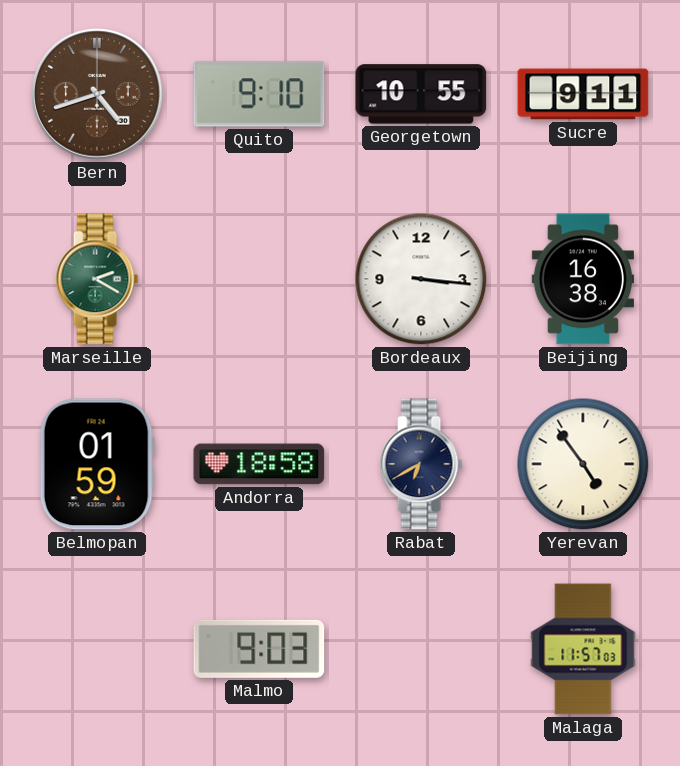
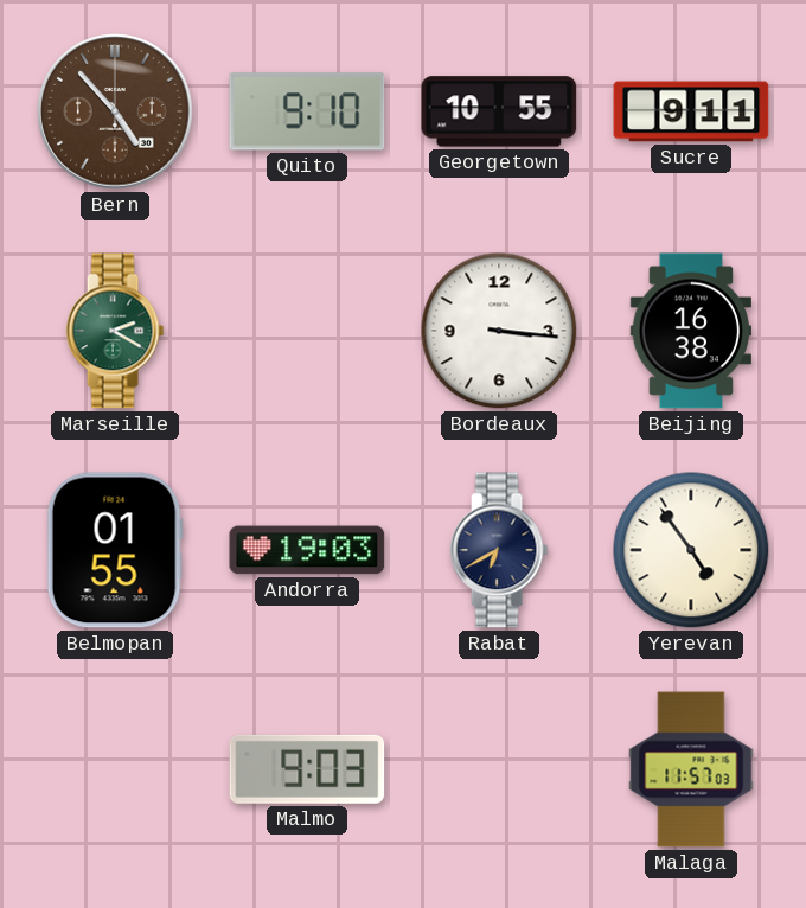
Bern: 4:42 -> 4:53
Belmopan: 01:59 -> 01:55
Andorra: 18:58 -> 19:03
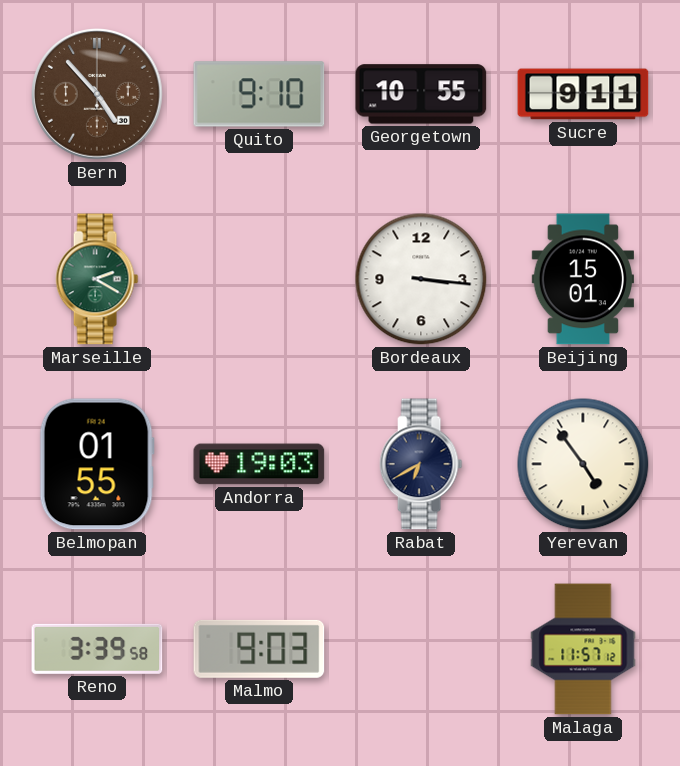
Beijing: 16:38 -> 15:01
Reno: none -> 3:39
Malaga: 11:57:03 -> 11:57:12
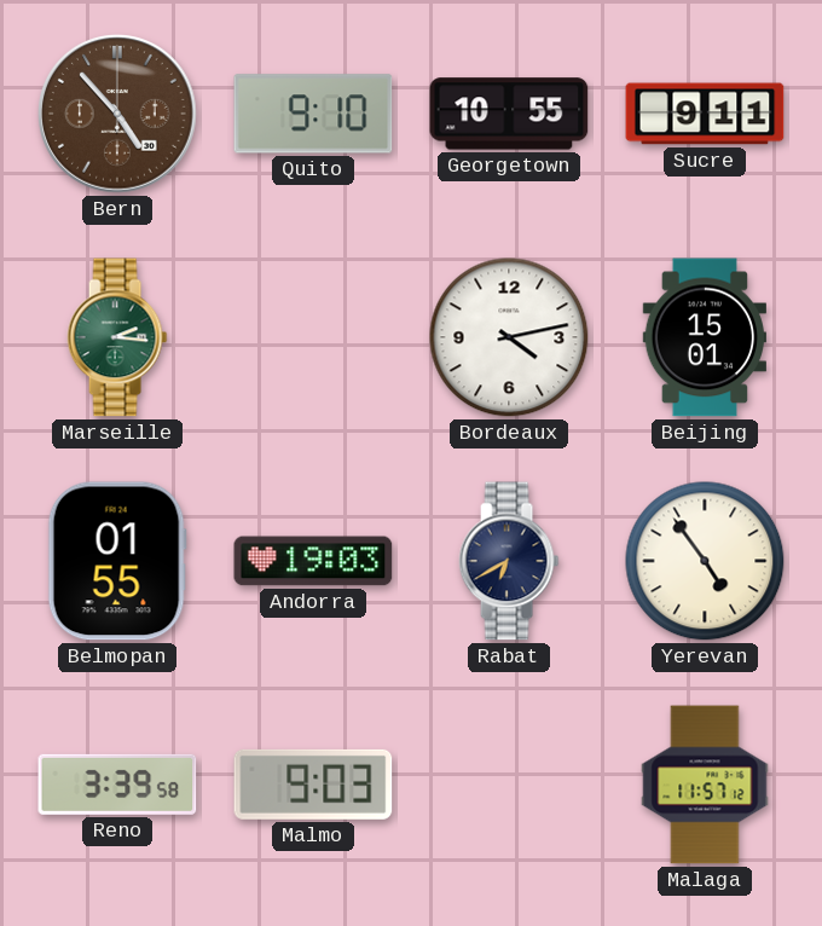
Marseille: 2:20 -> 2:16
Bordeaux: 3:16 -> 4:13
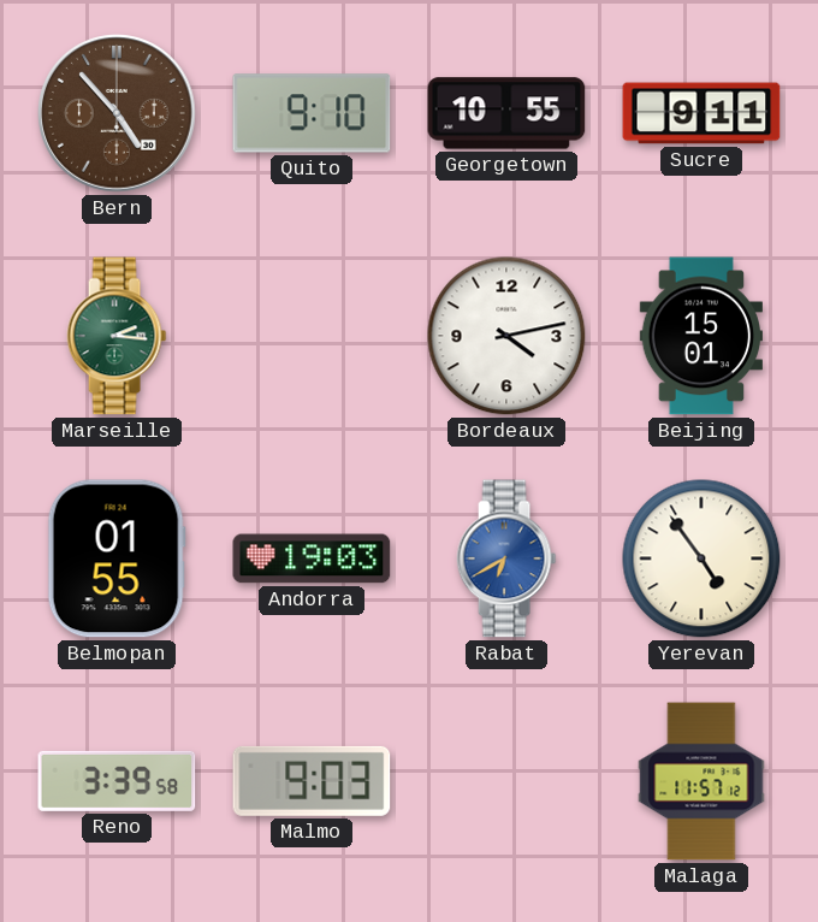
Rabat dial: navy -> blue
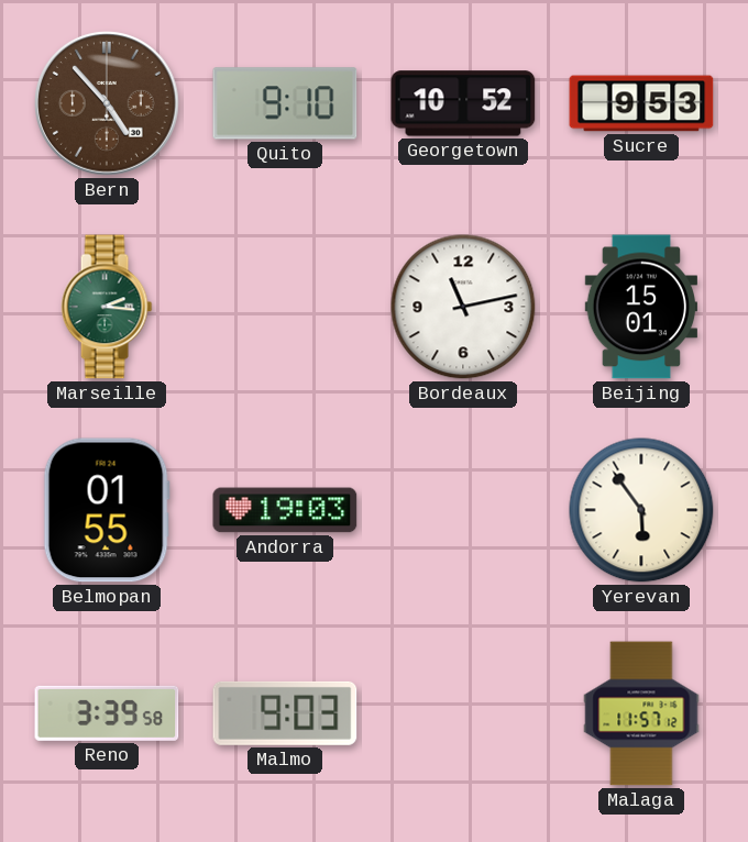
Georgetown: 10:55 -> 10:52
Sucre: 9:11 -> 9:53
Bordeaux: 4:13 -> 11:13
Rabat: 6:40 -> none
Yerevan: 4:54 -> 5:54
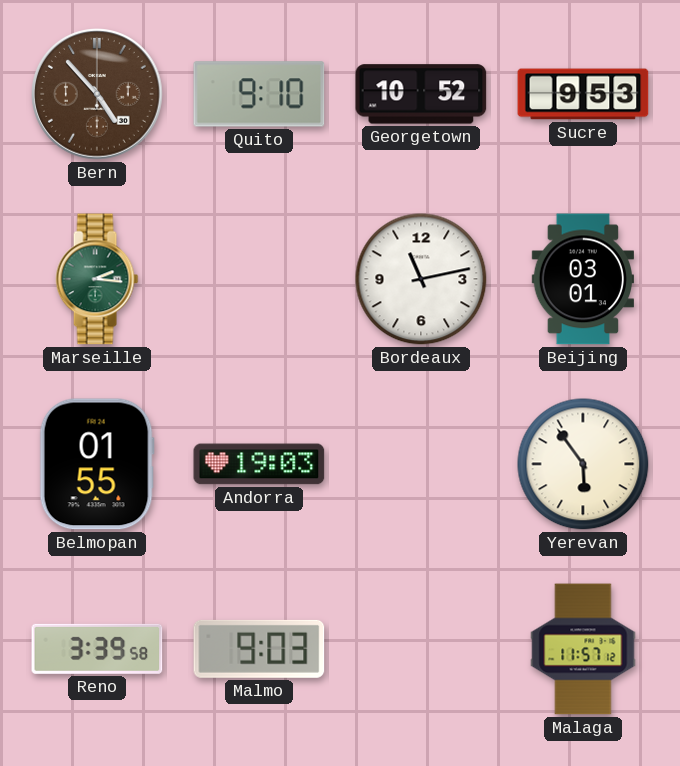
Beijing: 15:01 -> 03:01
